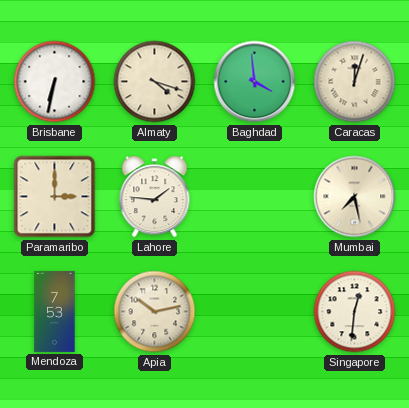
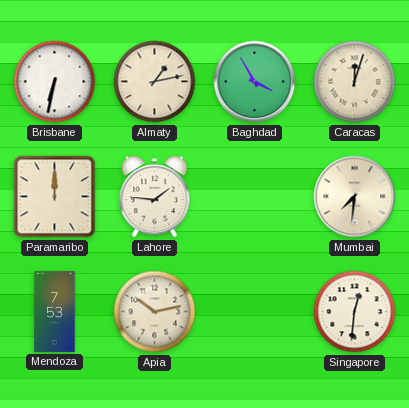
Almaty: 4:18 -> 1:13
Baghdad: 3:59 -> 3:55
Paramaribo: 3:00 -> 12:00
Mumbai: 7:28 -> 7:31
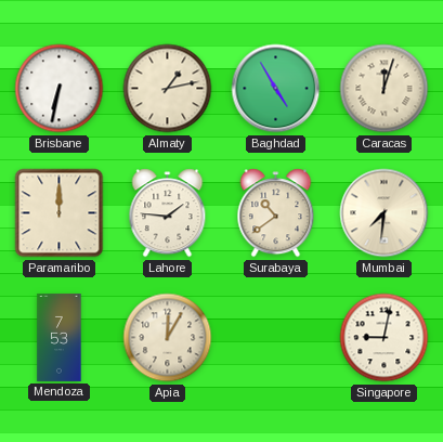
Baghdad: 3:55 -> 4:55
Surabaya: none -> 10:39
Apia: 10:13 -> 12:05
Singapore: 12:31 -> 9:02
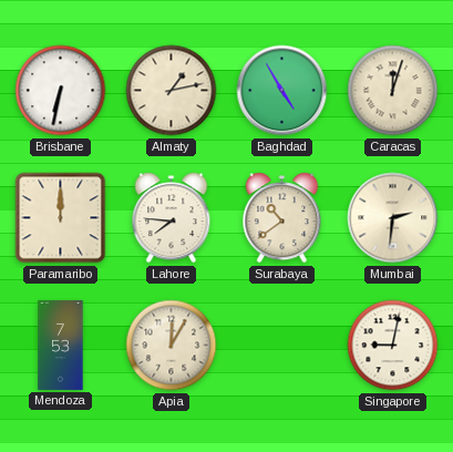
Lahore: 1:46 -> 7:46
Mumbai: 7:31 -> 2:31
